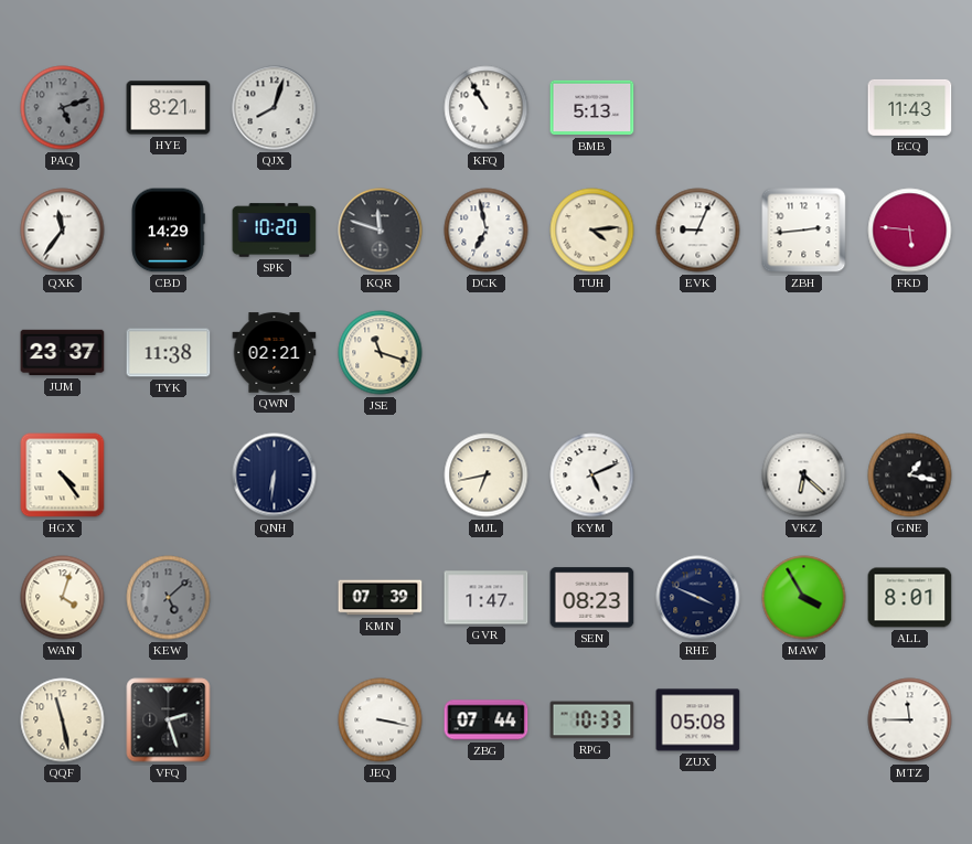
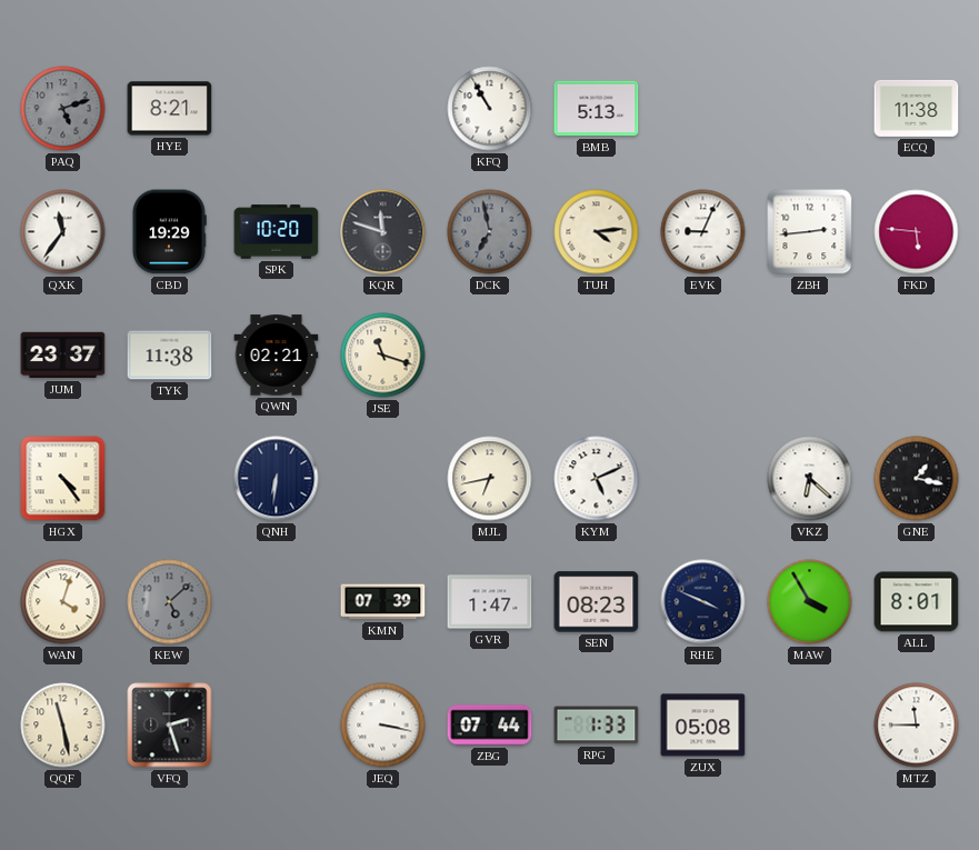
QJX: 8:03 -> none
ECQ: 11:43 -> 11:38
CBD: 14:29 -> 19:29
DCK dial: white -> grey
RPG: 10:33 -> 1:33
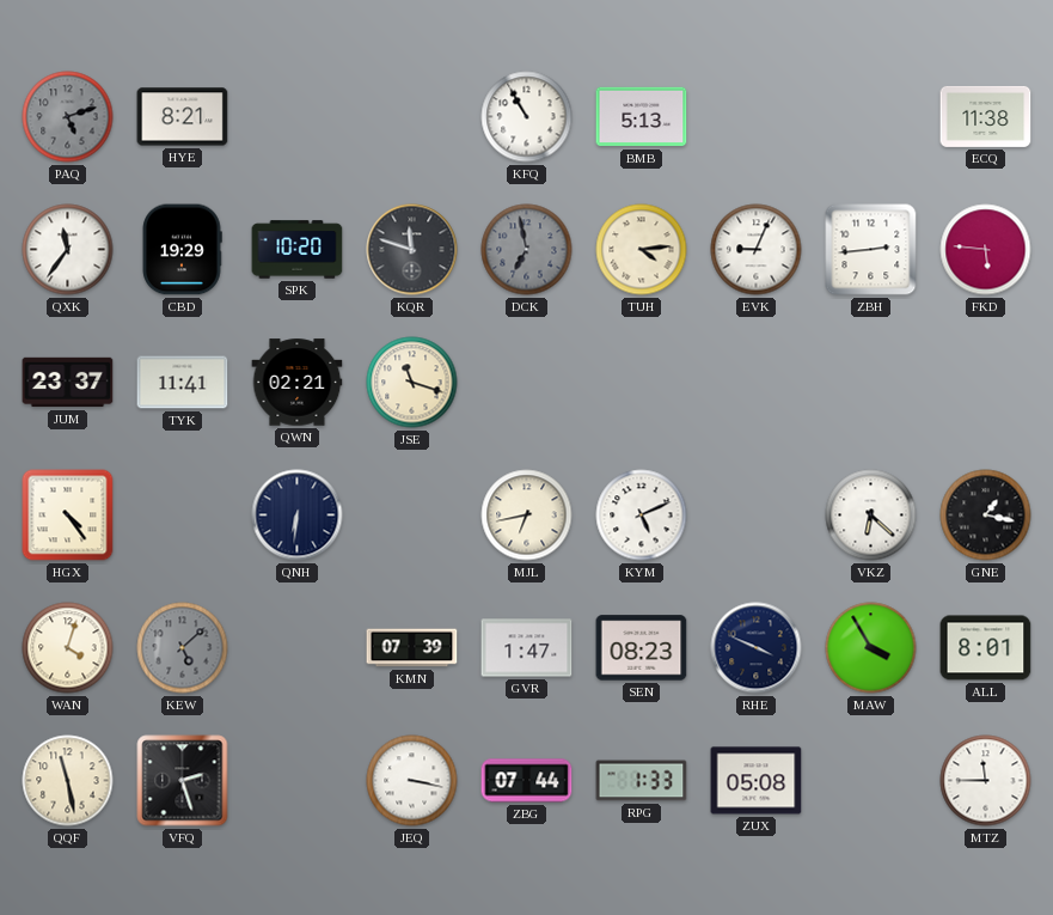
TYK: 11:38 -> 11:41
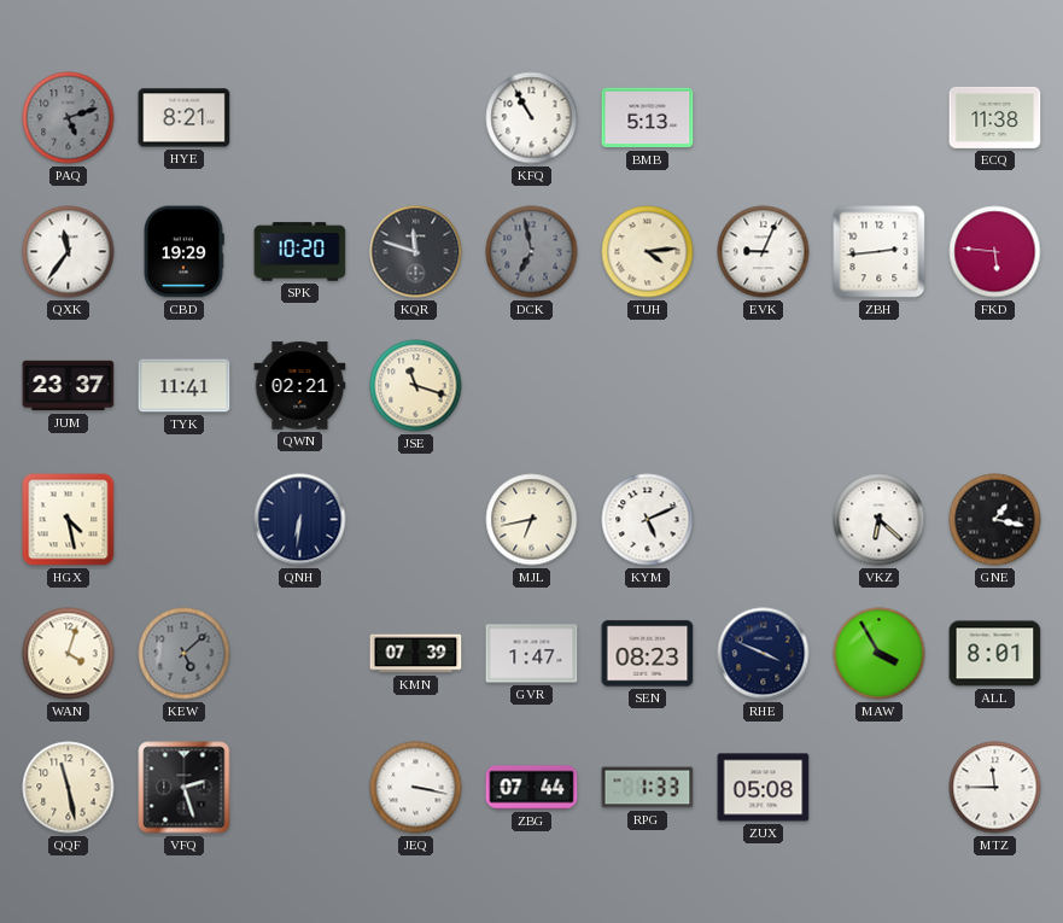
HGX: 4:24 -> 4:28
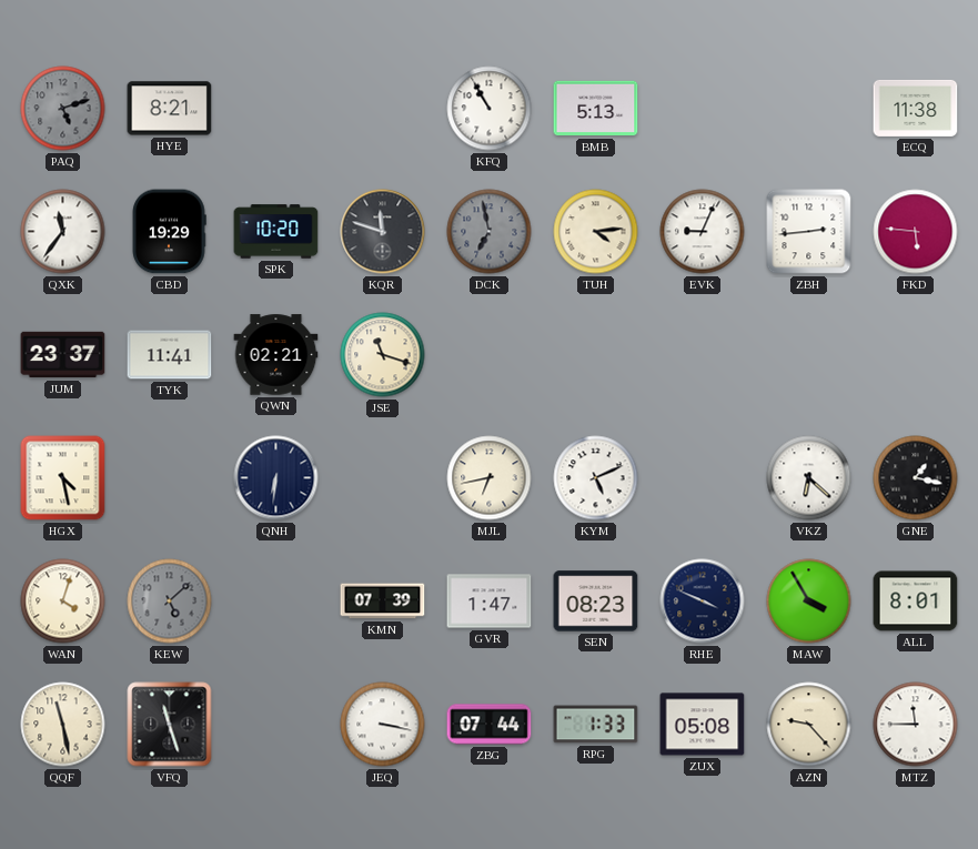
VFQ: 2:27 -> 11:27
AZN: none -> 9:23
